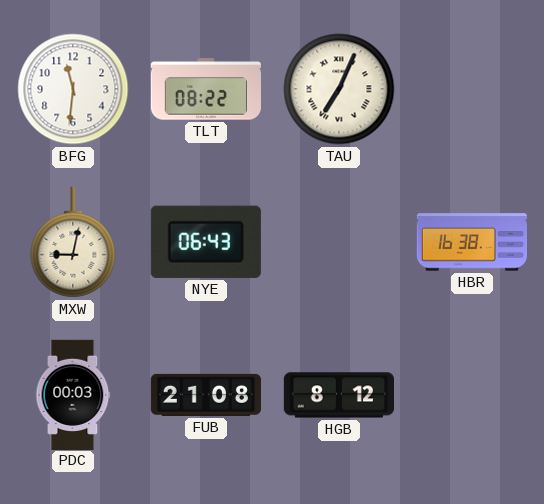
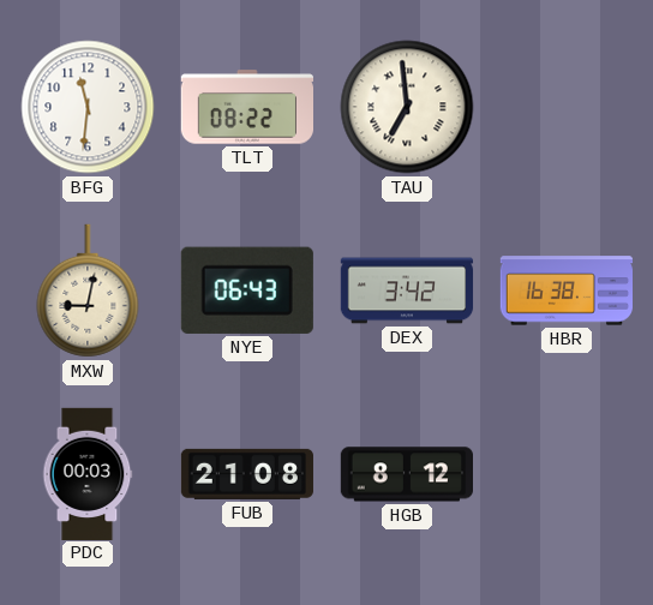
TAU: 7:04 -> 6:59
DEX: none -> 3:42
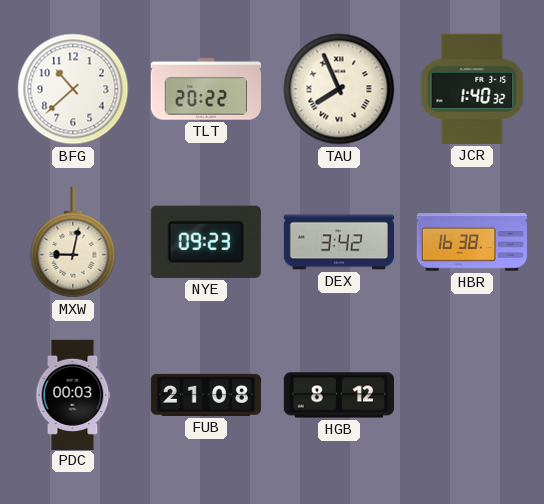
BFG: 11:31 -> 10:38
TLT: 08:22 -> 20:22
TAU: 6:59 -> 7:56
JCR: none -> 1:40
NYE: 06:43 -> 09:23
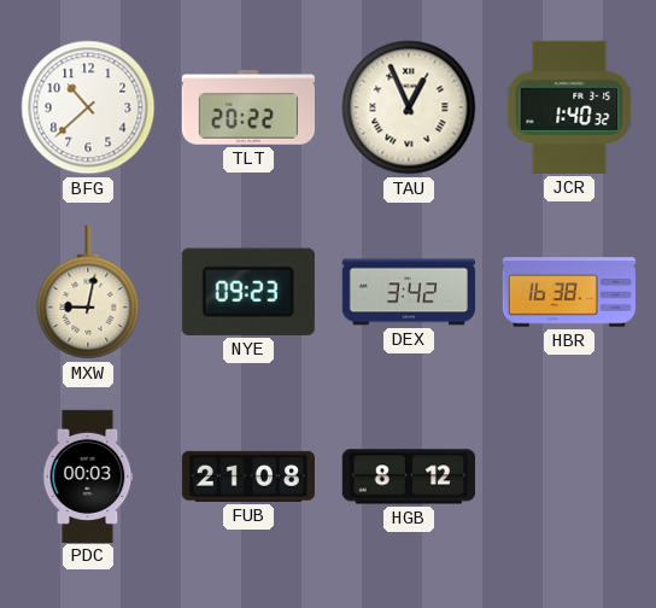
TAU: 7:56 -> 12:56
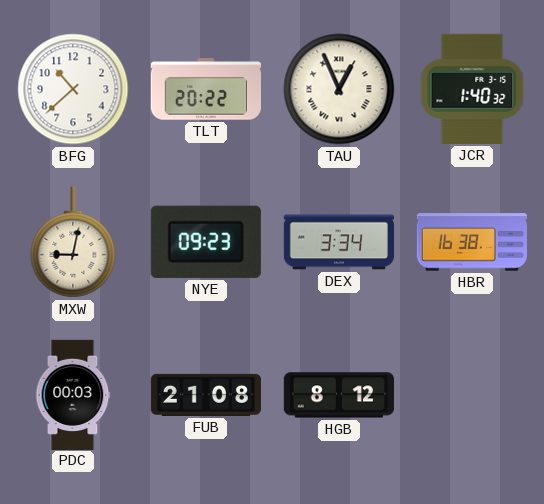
DEX: 3:42 -> 3:34
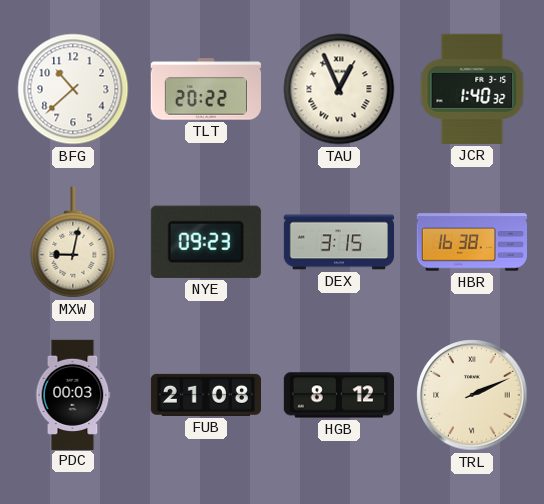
DEX: 3:34 -> 3:15
TRL: none -> 2:11
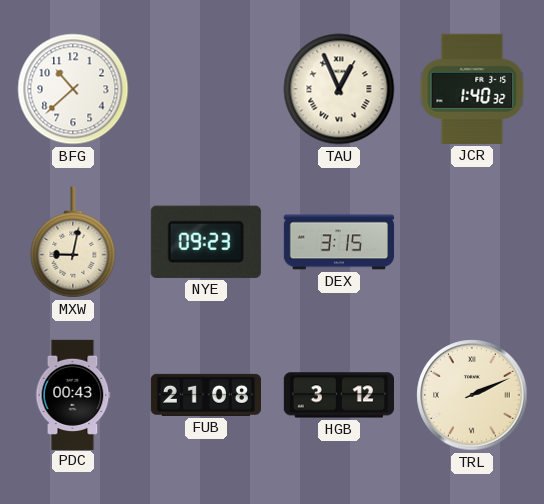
TLT: 20:22 -> none
HBR: 16:38 -> none
PDC: 00:03 -> 00:43
HGB: 8:12 -> 3:12
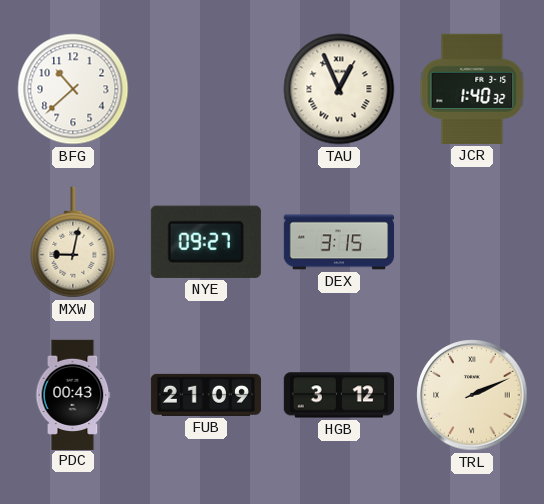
NYE: 09:23 -> 09:27
FUB: 21:08 -> 21:09
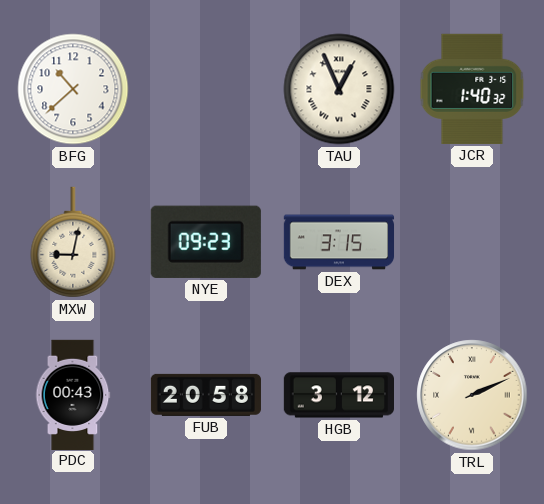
NYE: 09:27 -> 09:23
FUB: 21:09 -> 20:58
